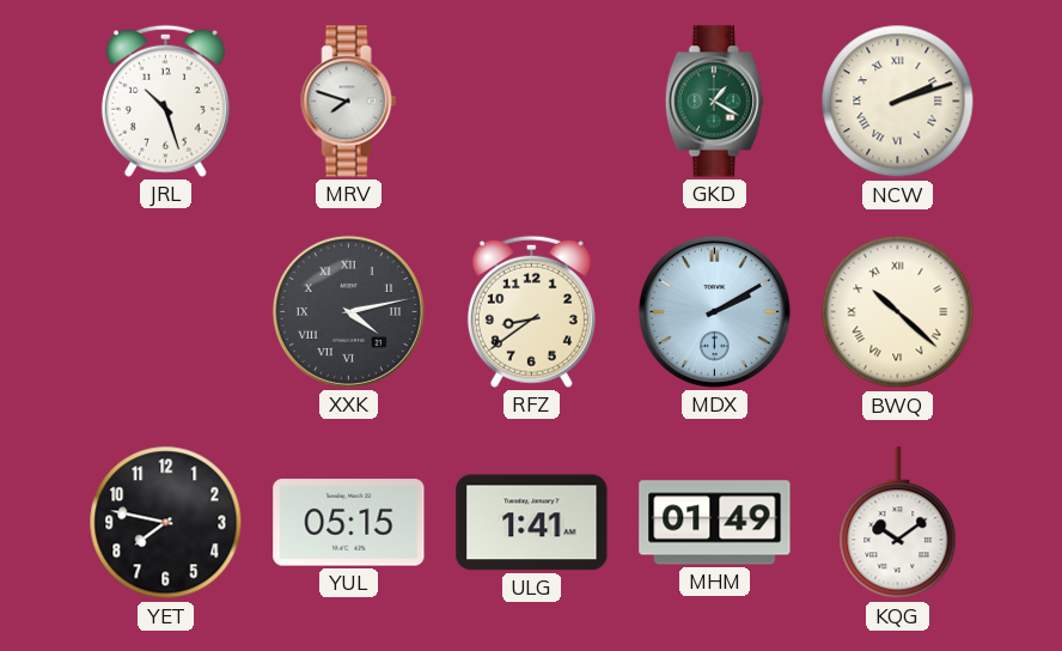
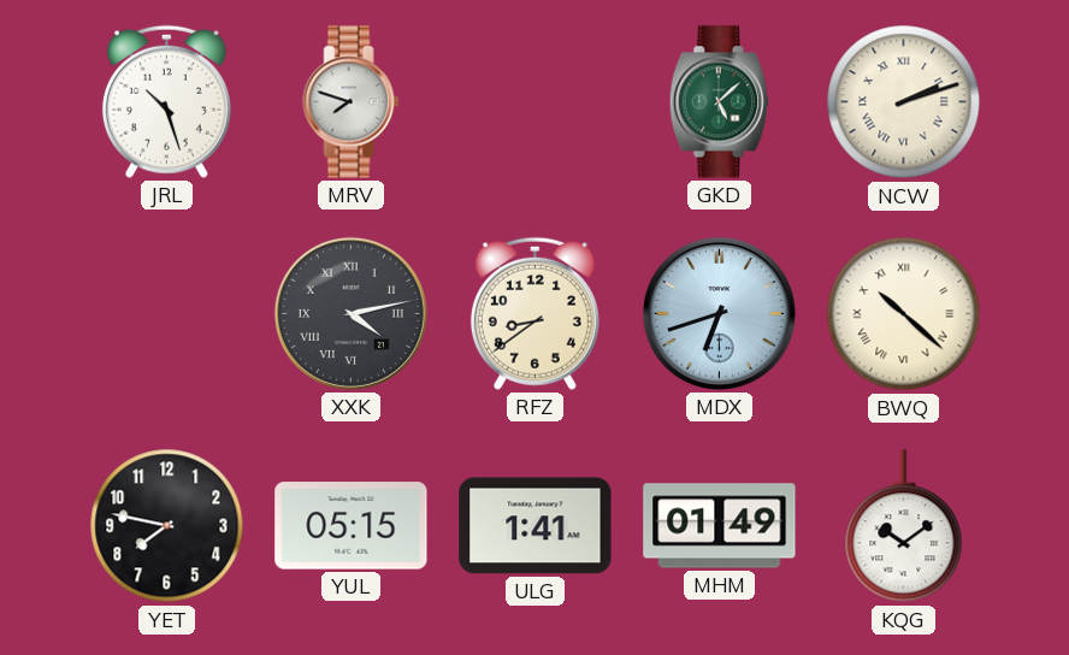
GKD: 1:20 -> 5:08
MDX: 2:10 -> 6:42
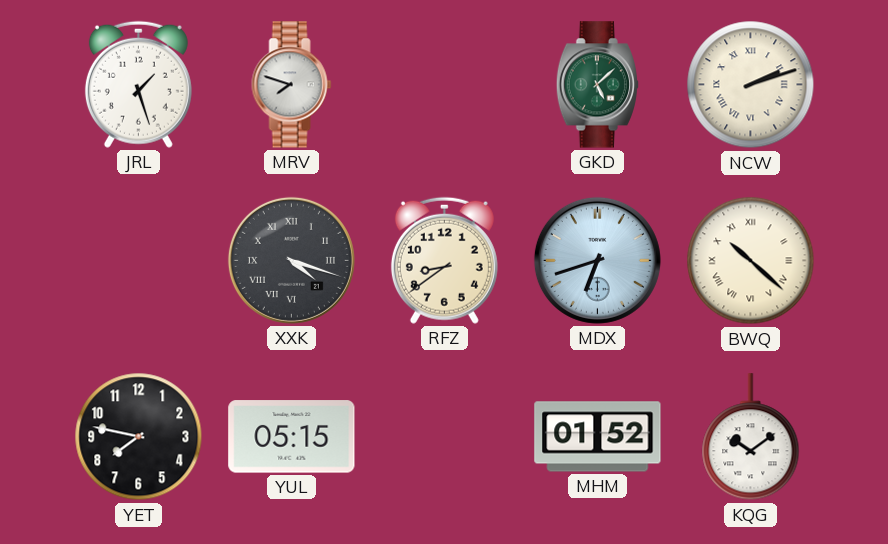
JRL: 10:27 -> 1:27
XXK: 4:13 -> 4:18
ULG: 1:41 -> none
MHM: 01:49 -> 01:52
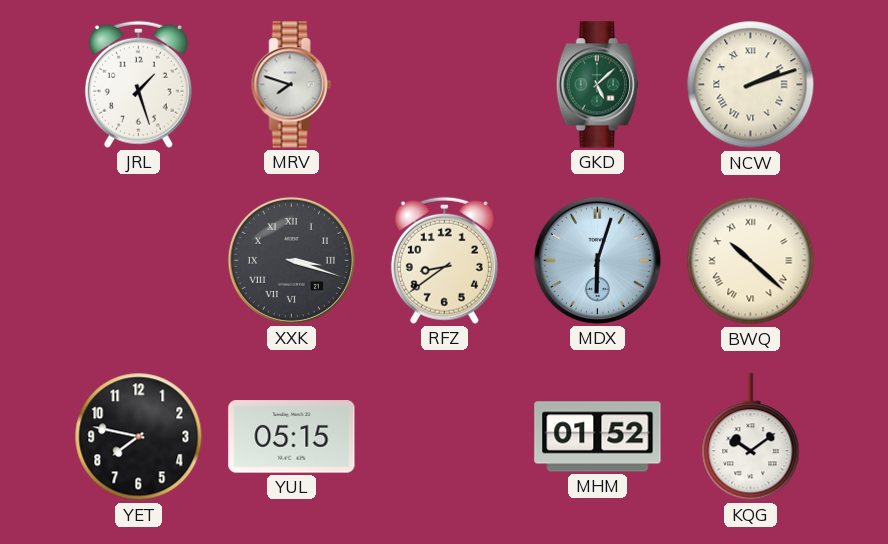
XXK: 4:18 -> 3:18
MDX: 6:42 -> 6:03
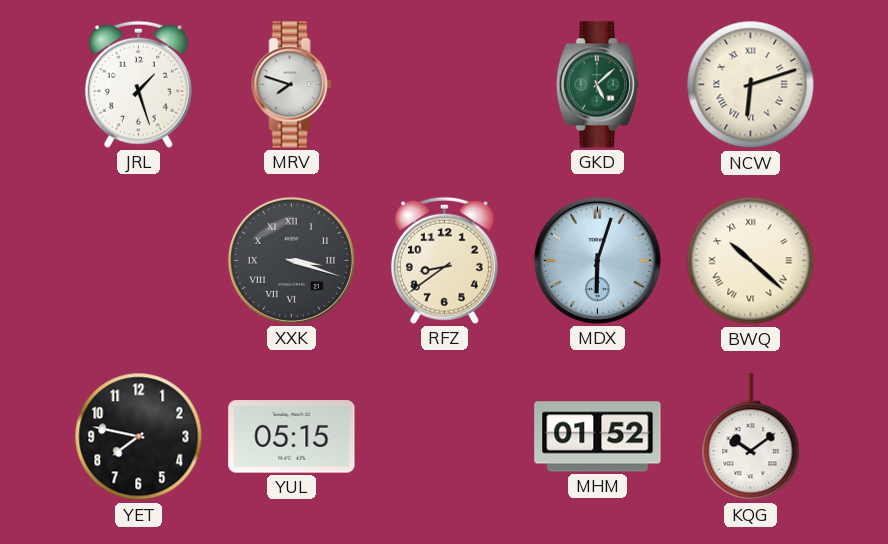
NCW: 2:12 -> 6:12
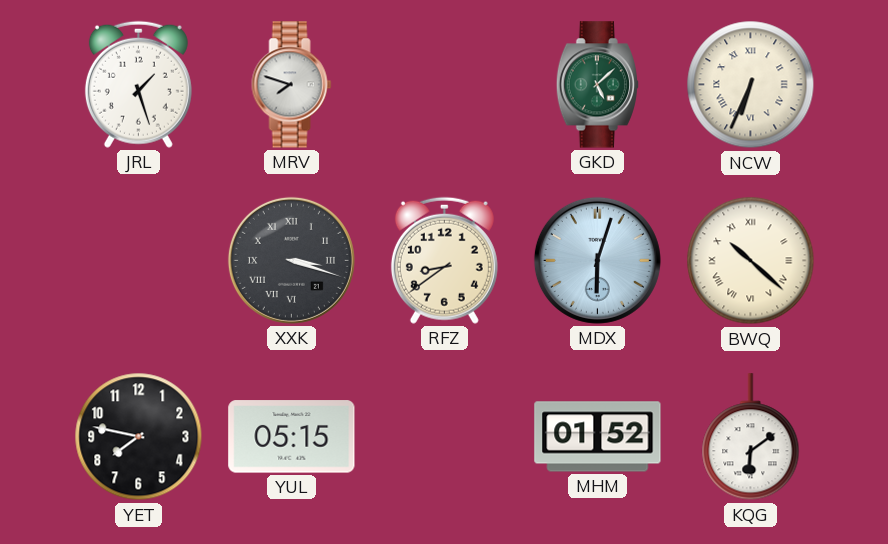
NCW: 6:12 -> 6:34
KQG: 10:09 -> 6:09
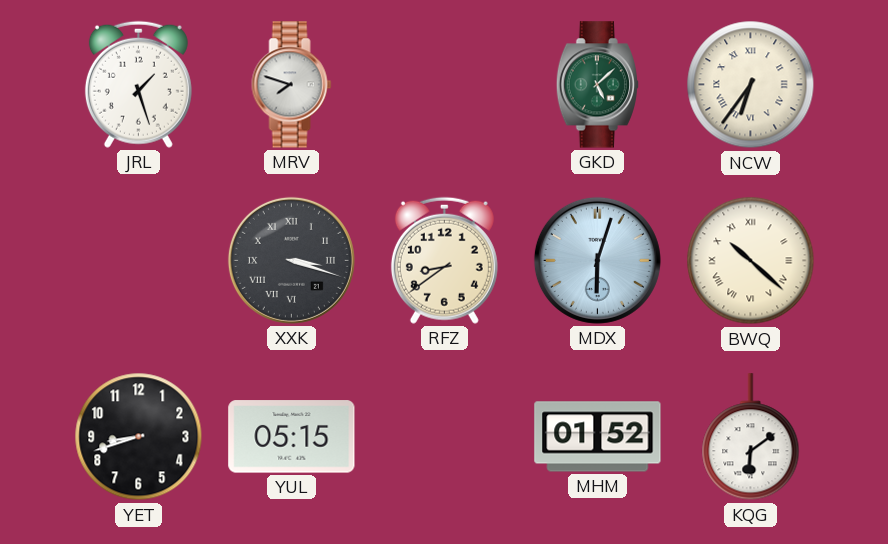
NCW: 6:34 -> 6:36
YET: 7:47 -> 8:42
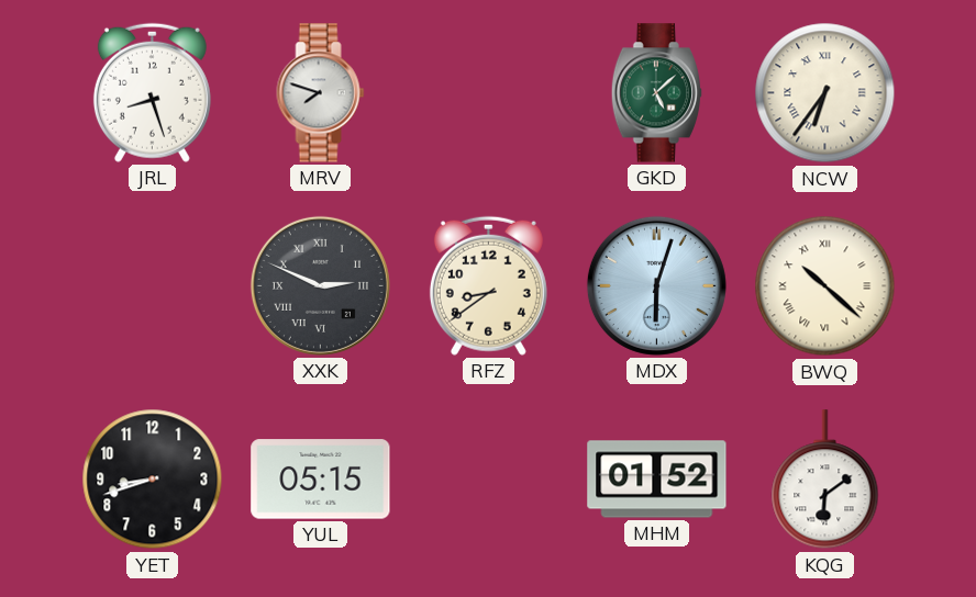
JRL: 1:27 -> 8:27
XXK: 3:18 -> 2:49
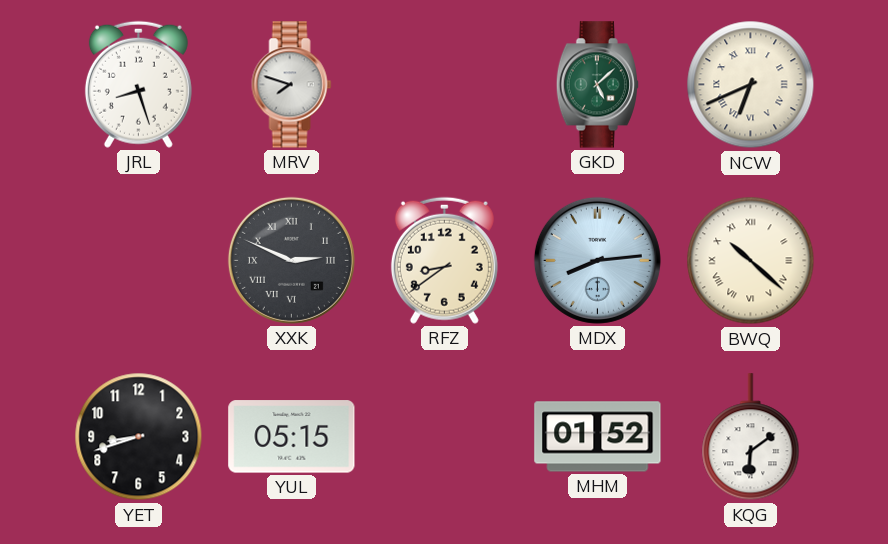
NCW: 6:36 -> 6:41
MDX: 6:03 -> 8:14
